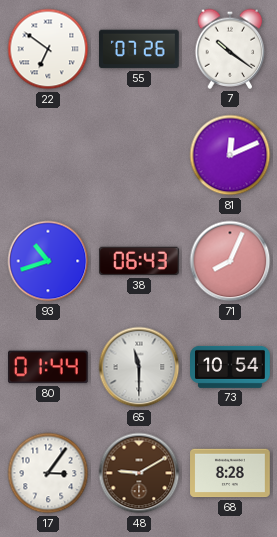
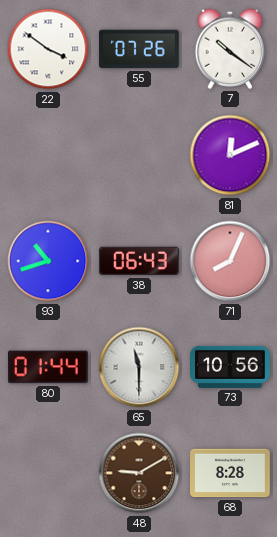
22: 6:51 -> 3:51
73: 10:54 -> 10:56
17: 3:06 -> none
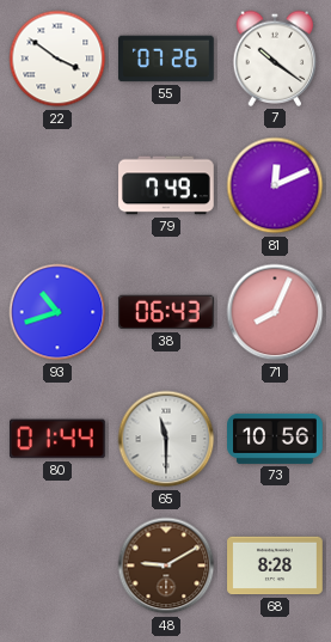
79: none -> 7:49
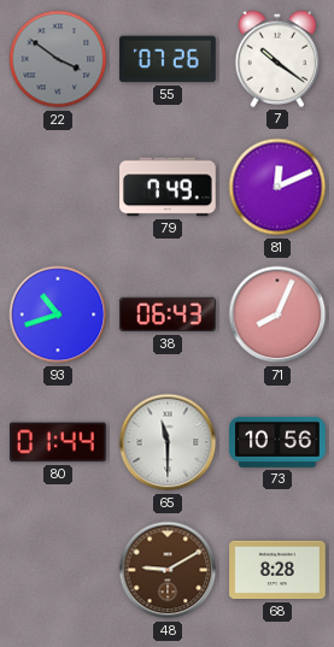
22 dial: white -> grey
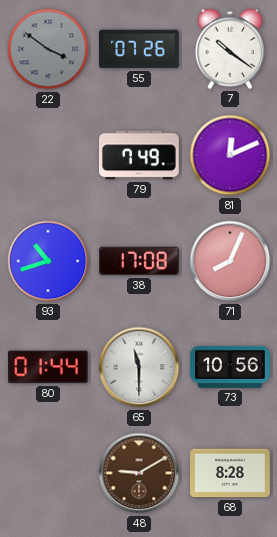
38: 06:43 -> 17:08
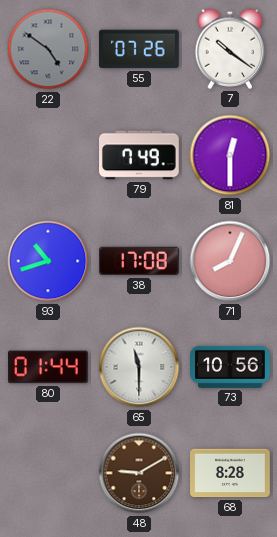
22: 3:51 -> 4:51
81: 12:11 -> 12:30
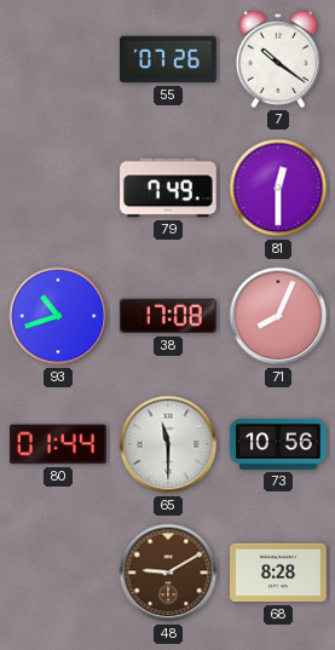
22: 4:51 -> none
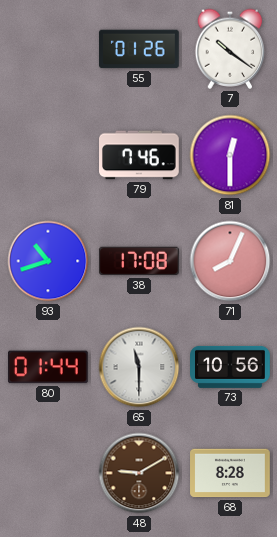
55: 07:26 -> 01:26
79: 7:49 -> 7:46
